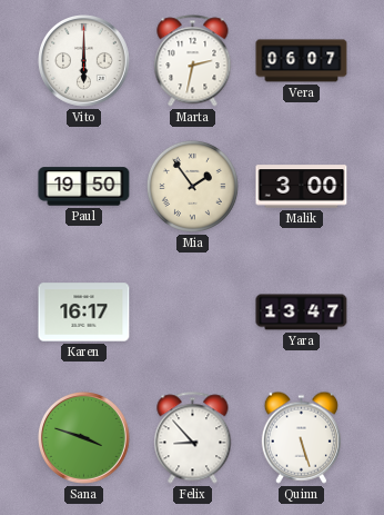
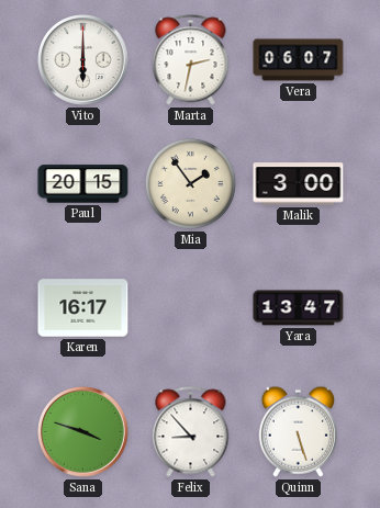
Paul: 19:50 -> 20:15
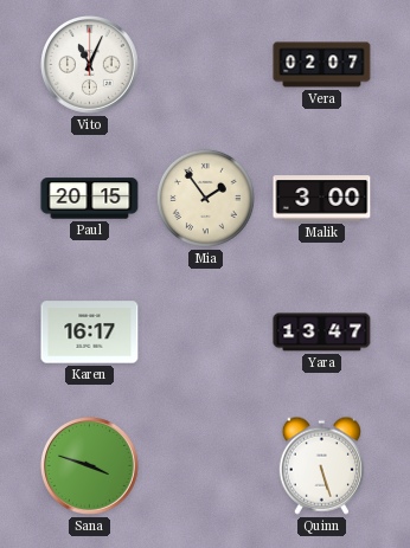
Vito: 6:00 -> 11:04
Marta: 2:32 -> none
Vera: 06:07 -> 02:07
Felix: 8:53 -> none
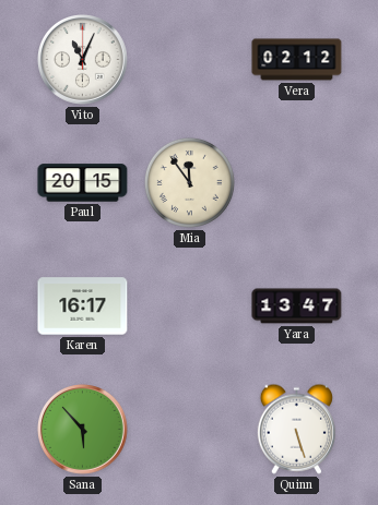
Vera: 02:07 -> 02:12
Mia: 1:54 -> 11:54
Malik: 3:00 -> none
Sana: 3:48 -> 5:53
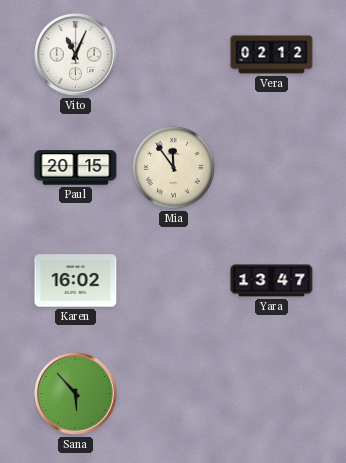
Karen: 16:17 -> 16:02
Quinn: 5:27 -> none
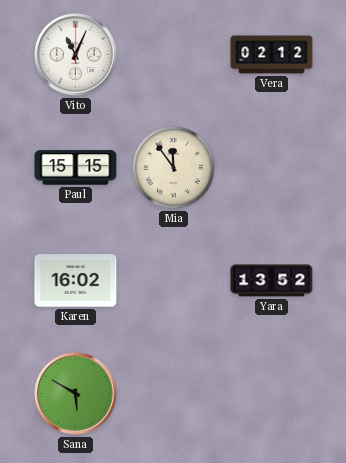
Paul: 20:15 -> 15:15
Yara: 13:47 -> 13:52
Sana: 5:53 -> 5:50
